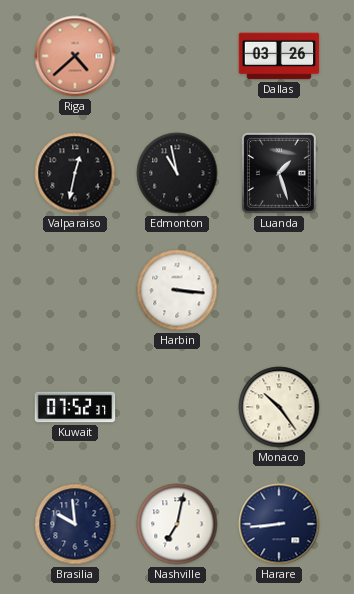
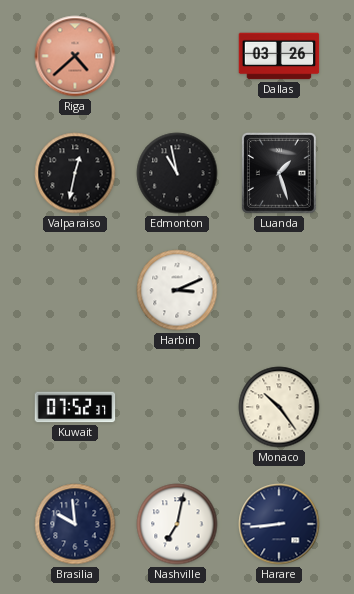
Harbin: 3:16 -> 3:11
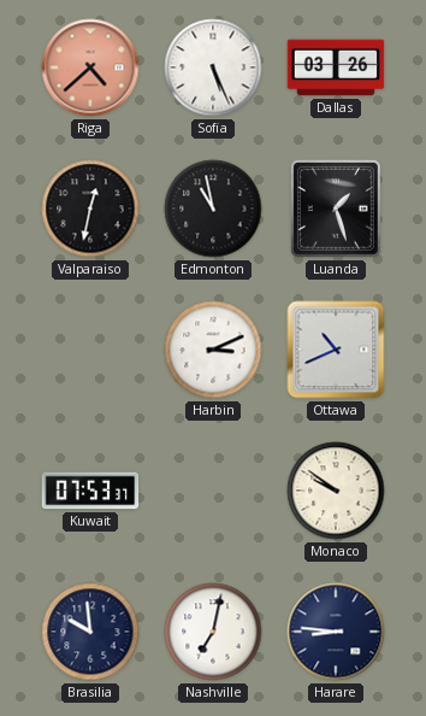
Sofia: none -> 5:26
Ottawa: none -> 10:41
Kuwait: 07:52 -> 07:53
Monaco: 10:24 -> 9:51
Harare: 8:44 -> 8:46
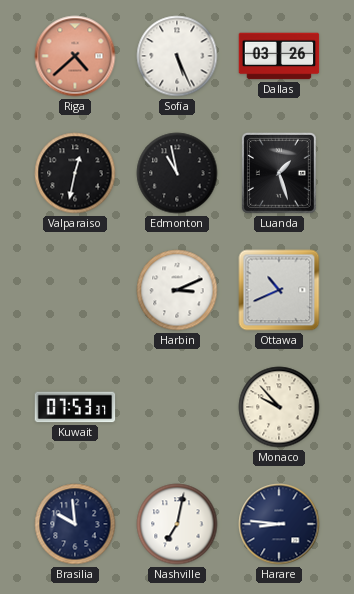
Monaco: 9:51 -> 9:53
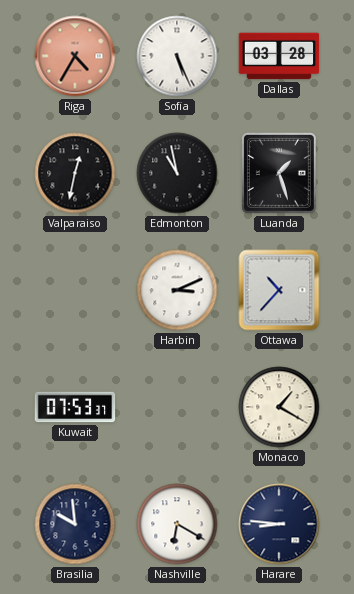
Riga: 4:38 -> 4:35
Dallas: 03:26 -> 03:28
Ottawa: 10:41 -> 10:37
Monaco: 9:53 -> 1:20
Nashville: 7:02 -> 6:20
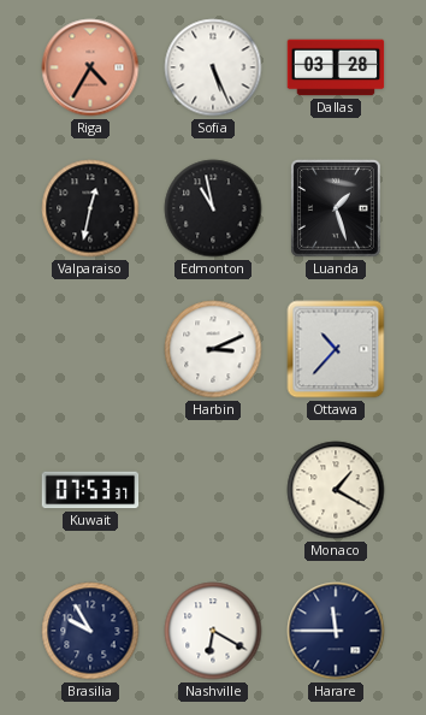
Brasilia: 9:59 -> 9:55
Harare: 8:46 -> 11:45
